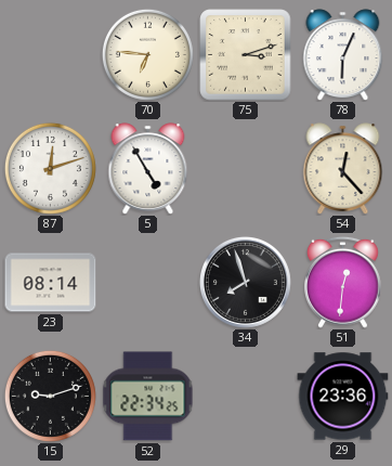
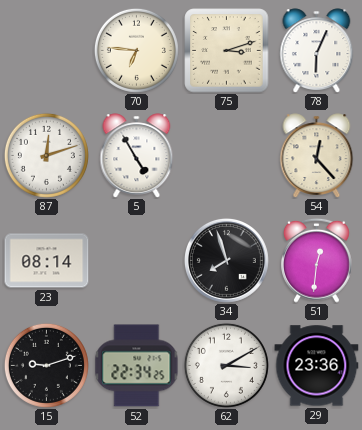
62: none -> 3:10
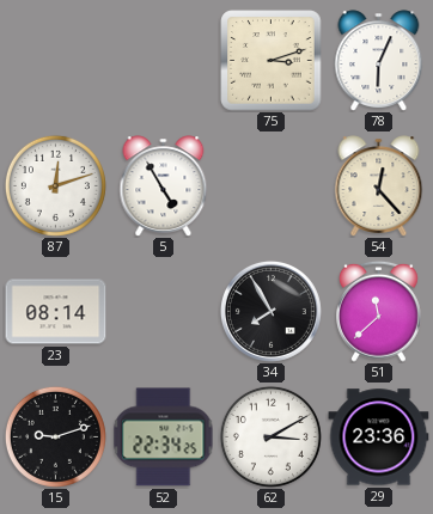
70: 6:46 -> none
34: 7:57 -> 7:55
51: 12:31 -> 11:38
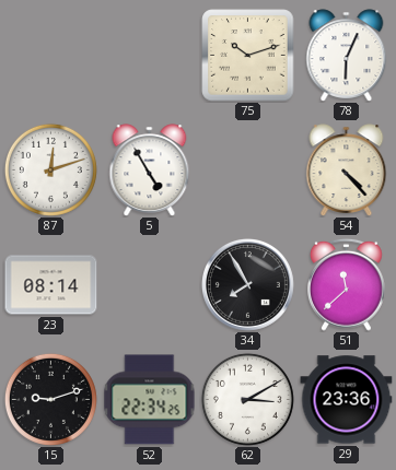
75: 3:12 -> 10:12
54: 12:23 -> 4:23
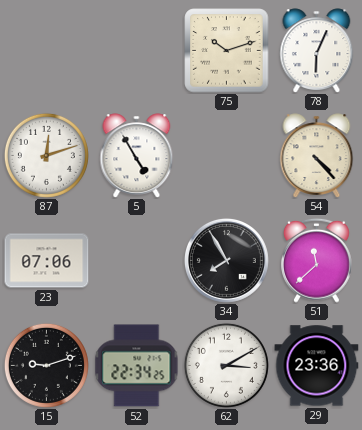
23: 08:14 -> 07:06
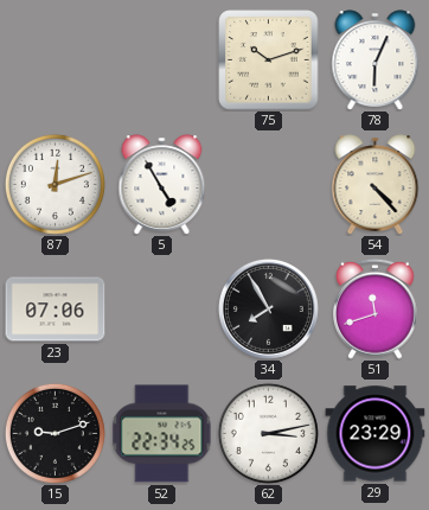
51: 11:38 -> 11:42
62: 3:10 -> 3:13
29: 23:36 -> 23:29
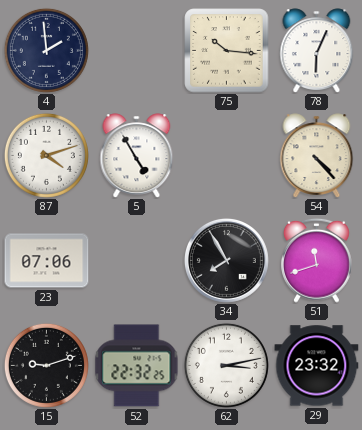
4: none -> 1:59
75: 10:12 -> 10:16
87: 12:12 -> 4:12
52: 22:34 -> 22:32
29: 23:29 -> 23:32
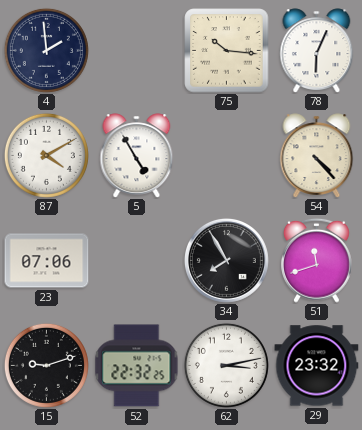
87: 4:12 -> 4:10
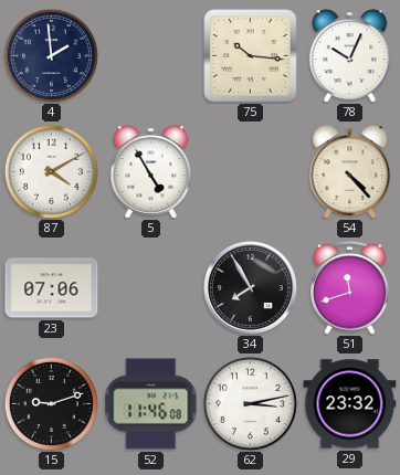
78: 6:04 -> 10:04
52: 22:32 -> 11:46
